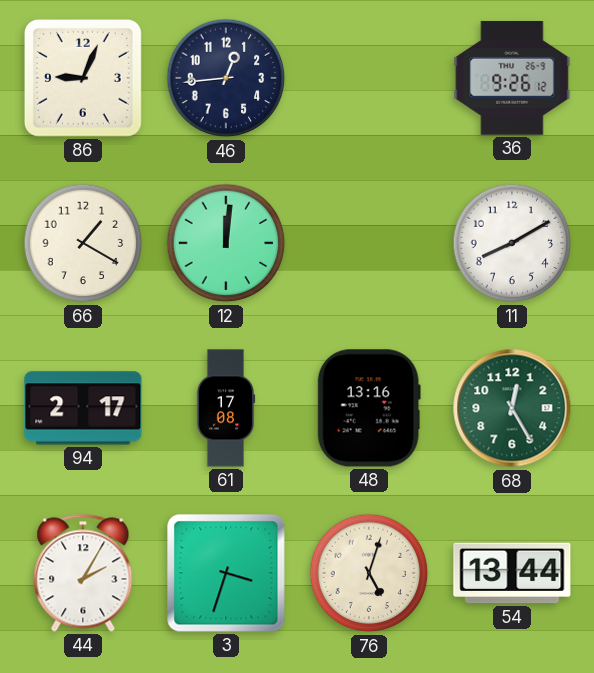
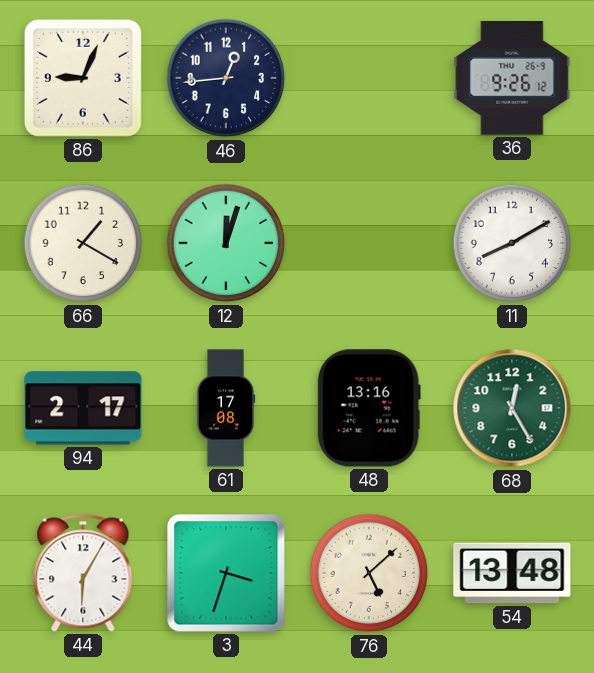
12: 12:01 -> 12:03
44: 2:05 -> 6:05
76: 5:03 -> 5:08
54: 13:44 -> 13:48
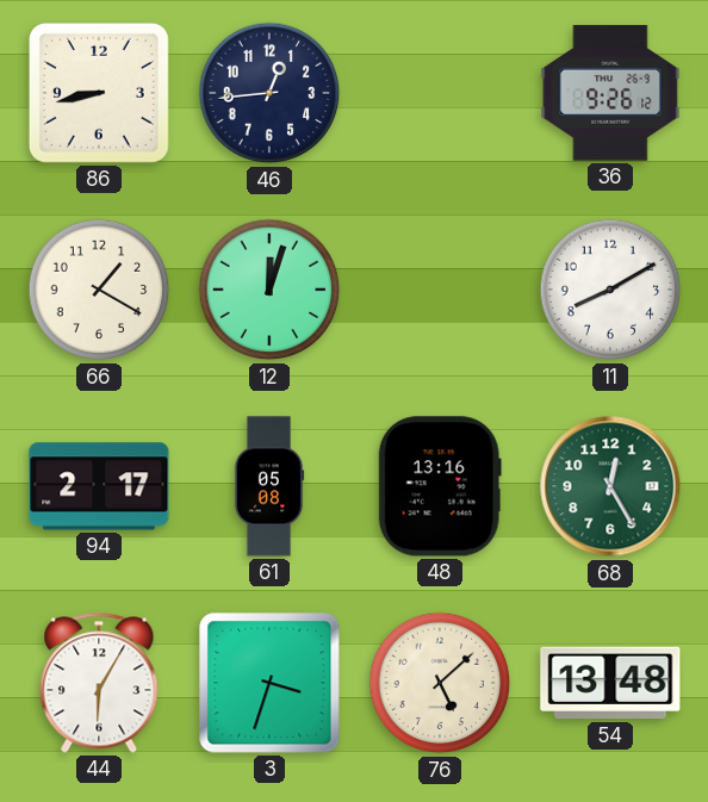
86: 9:04 -> 8:43
61: 17:08 -> 05:08
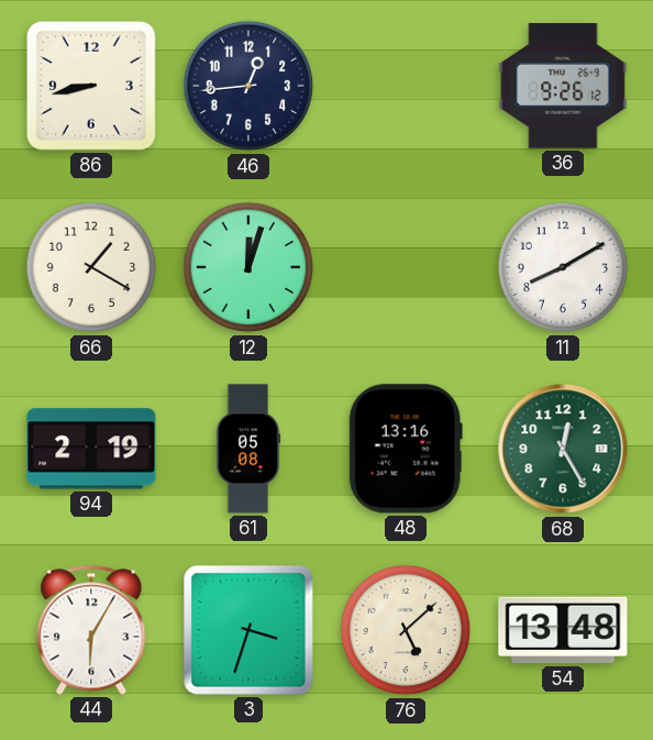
94: 2:17 -> 2:19
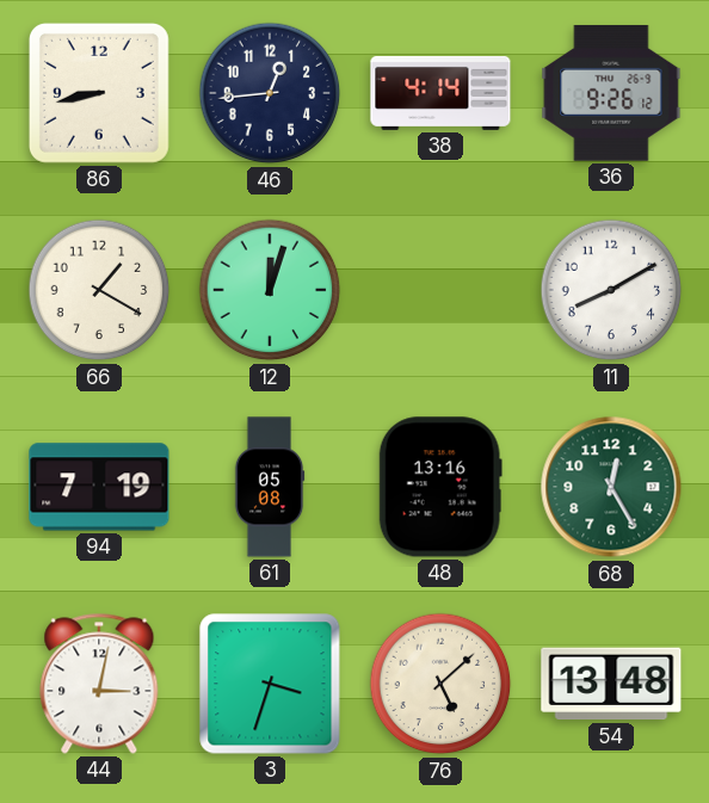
38: none -> 4:14
94: 2:19 -> 7:19
44: 6:05 -> 3:02
